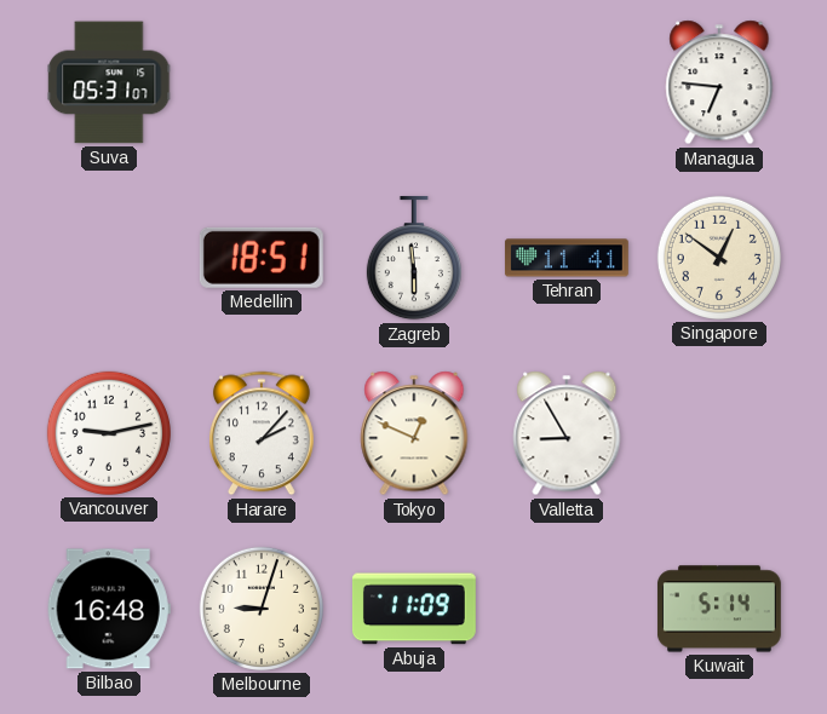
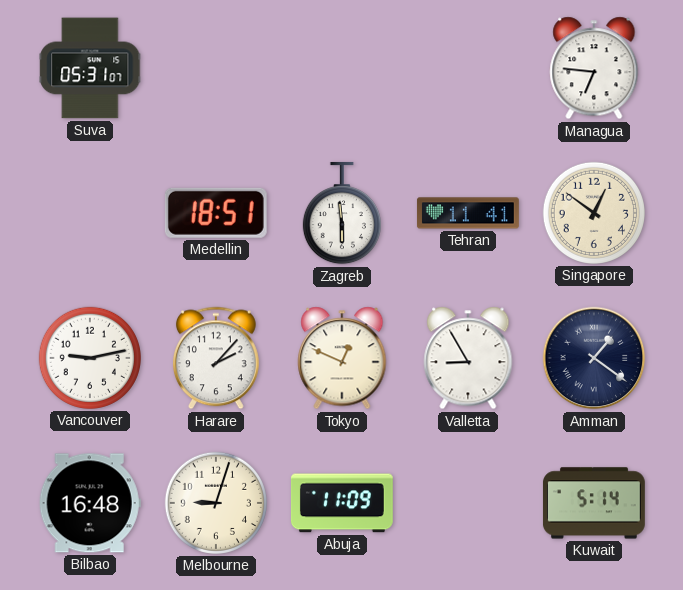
Amman: none -> 1:21
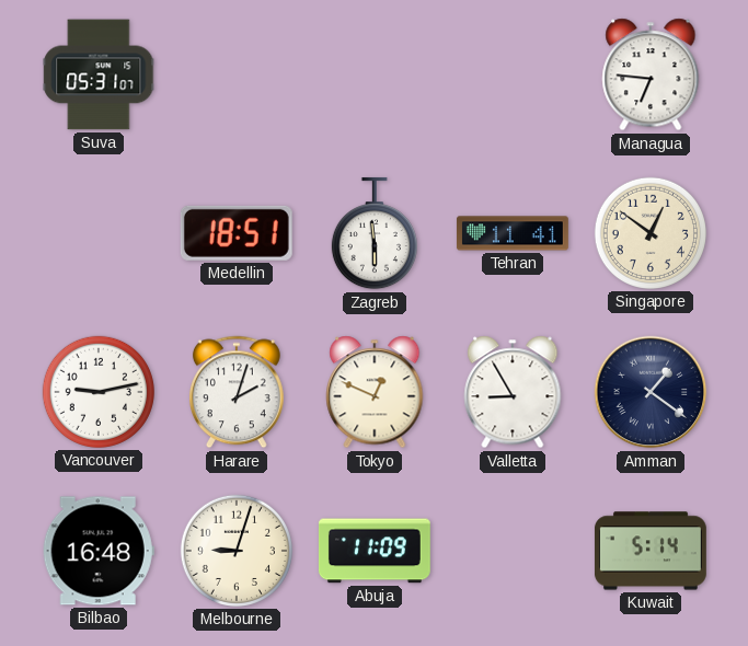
Harare: 2:07 -> 2:03
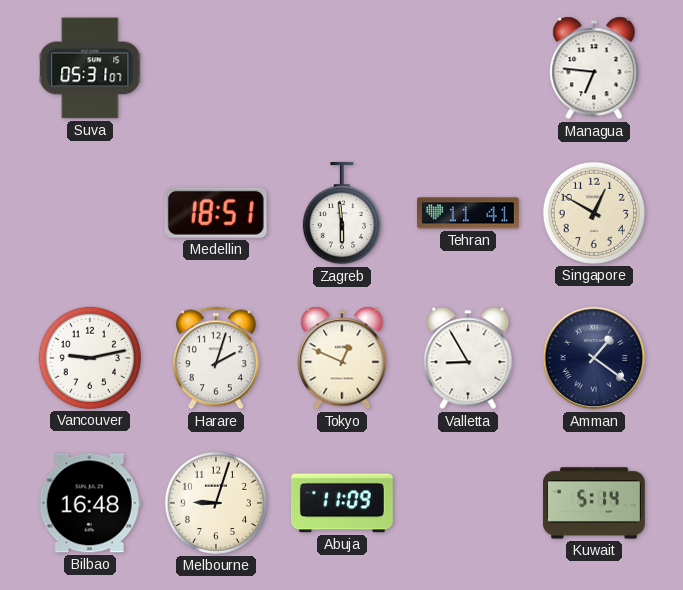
Singapore: 12:51 -> 12:50
